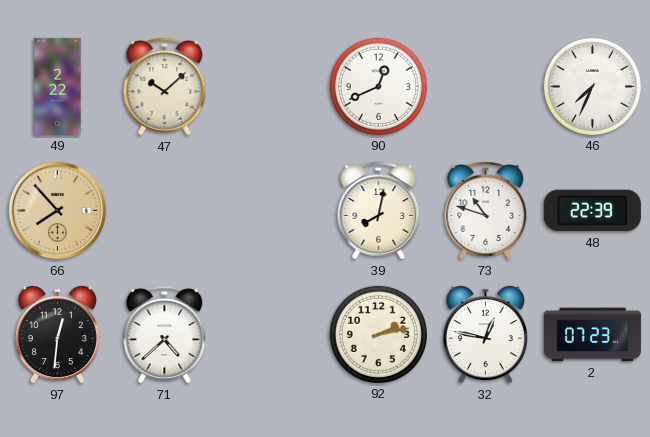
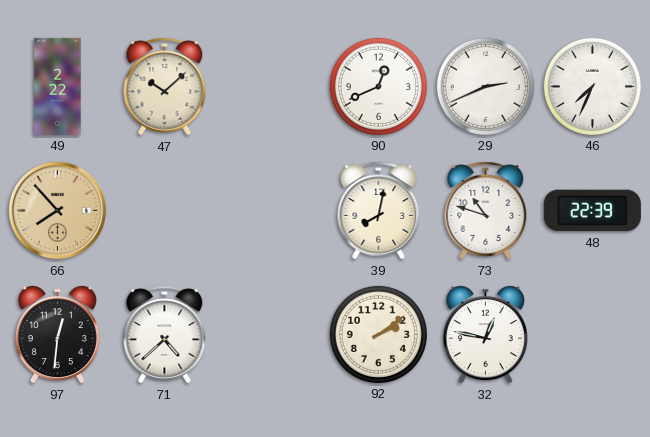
29: none -> 2:41
92: 2:13 -> 2:09
2: 07:23 -> none
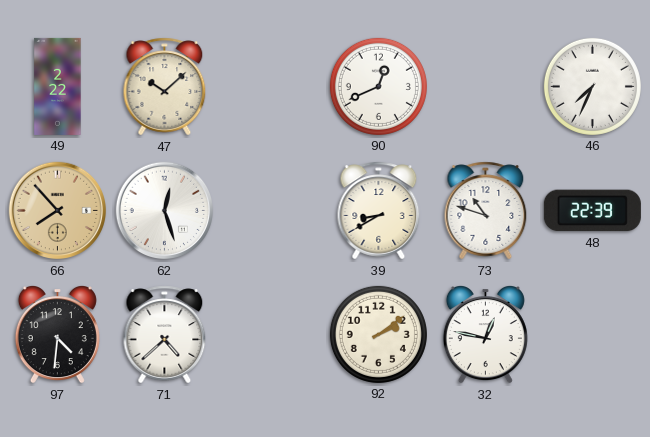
29: 2:41 -> none
62: none -> 12:27
39: 8:02 -> 8:40
97: 12:31 -> 4:31
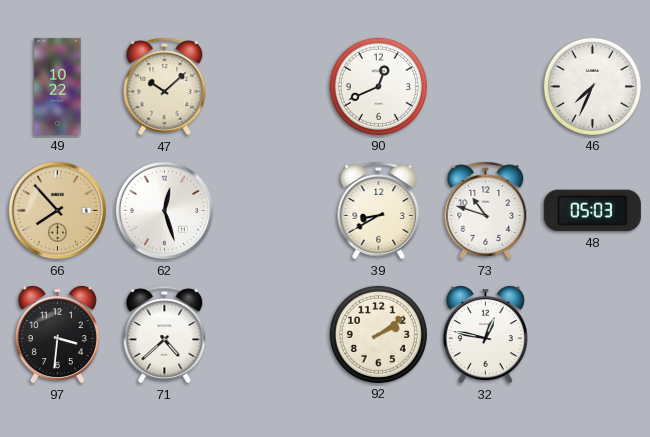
49: 2:22 -> 10:22
48: 22:39 -> 05:03
97: 4:31 -> 3:31
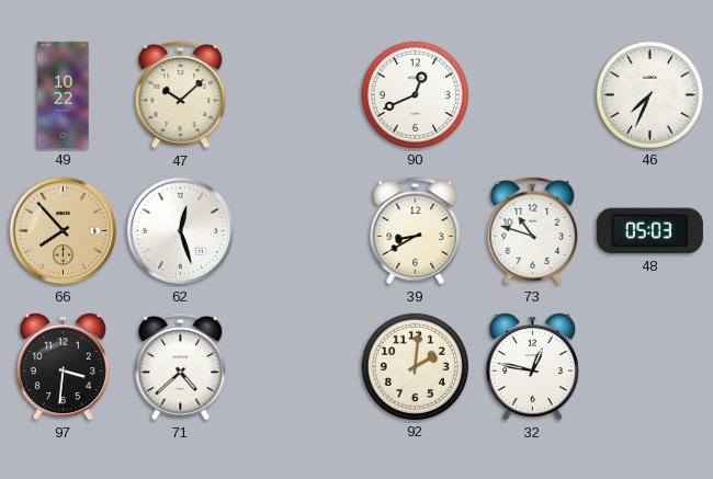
92: 2:09 -> 2:01
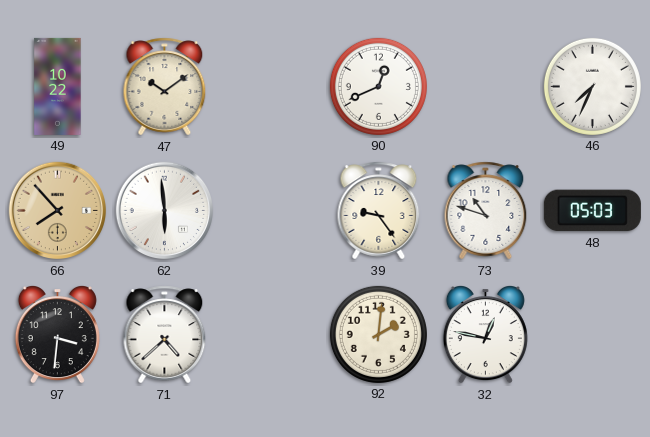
47: 10:08 -> 10:09
62: 12:27 -> 5:59
39: 8:40 -> 9:24
